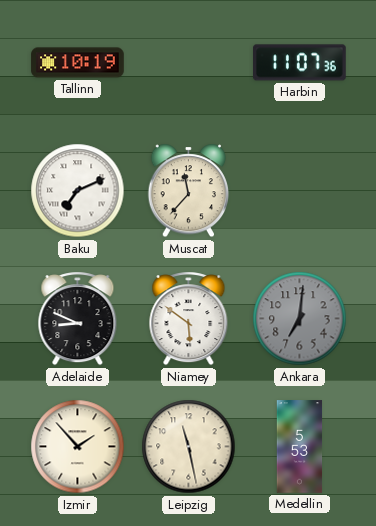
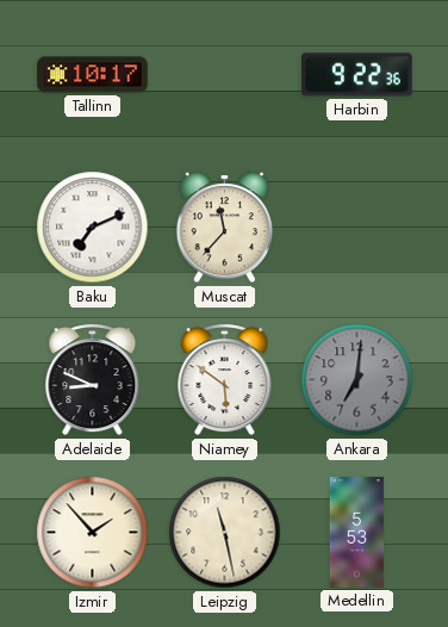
Tallinn: 10:19 -> 10:17
Harbin: 11:07 -> 9:22
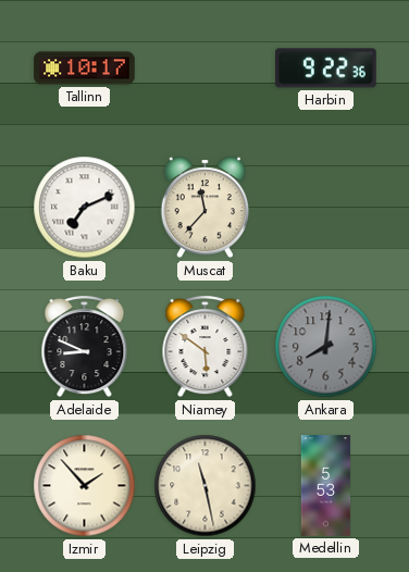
Ankara: 7:01 -> 8:01
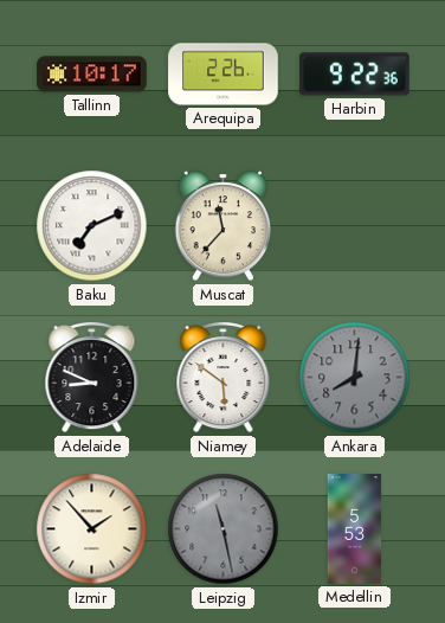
Arequipa: none -> 2:26
Leipzig dial: cream -> grey
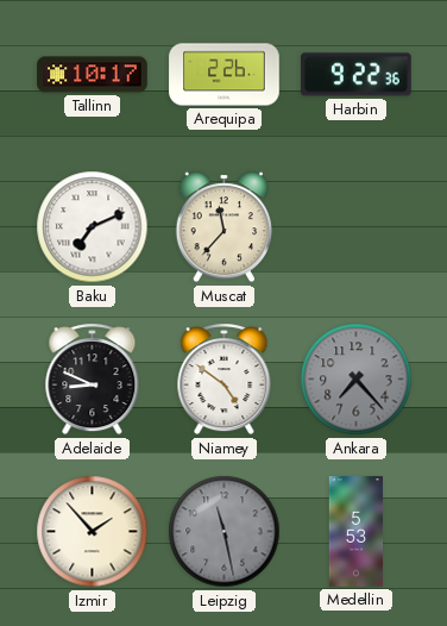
Niamey: 5:51 -> 4:51
Ankara: 8:01 -> 7:23
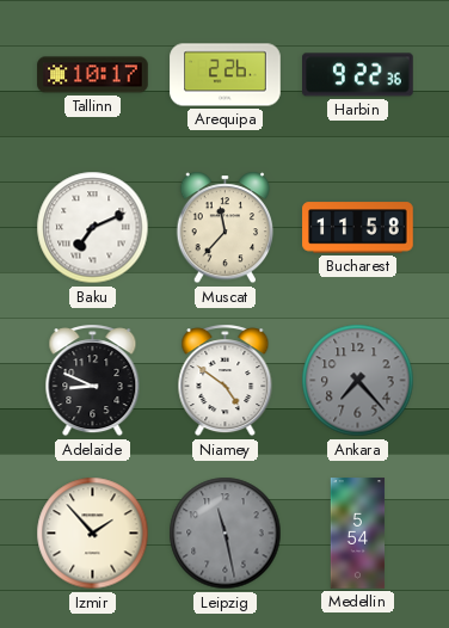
Bucharest: none -> 11:58
Medellin: 5:53 -> 5:54
